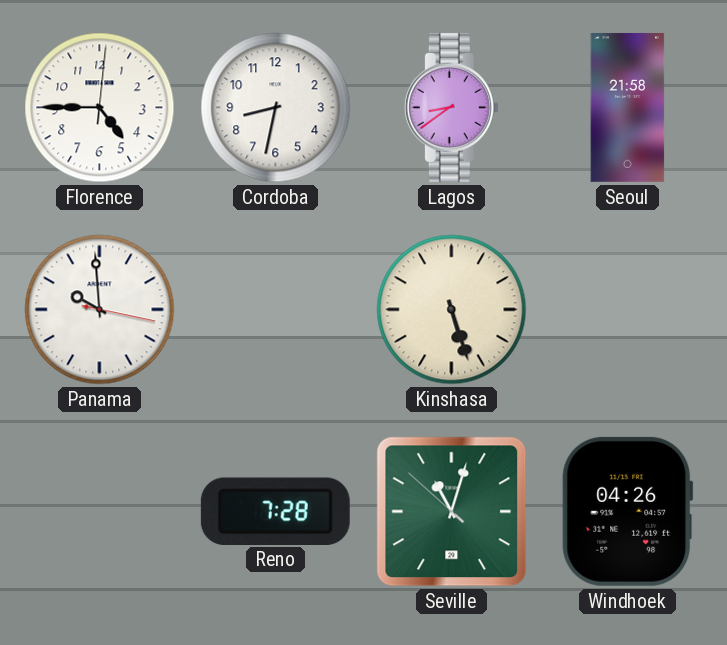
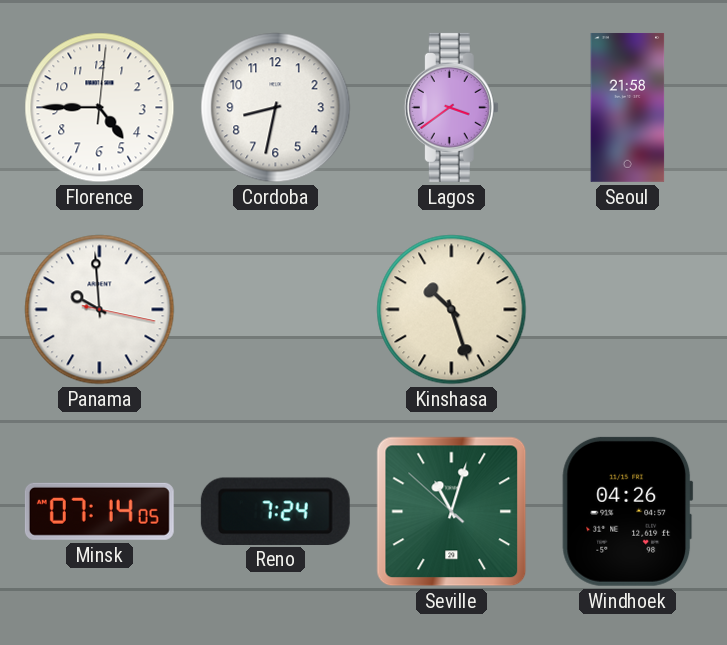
Lagos: 8:39 -> 3:39
Kinshasa: 5:27 -> 10:27
Minsk: none -> 07:14
Reno: 7:28 -> 7:24
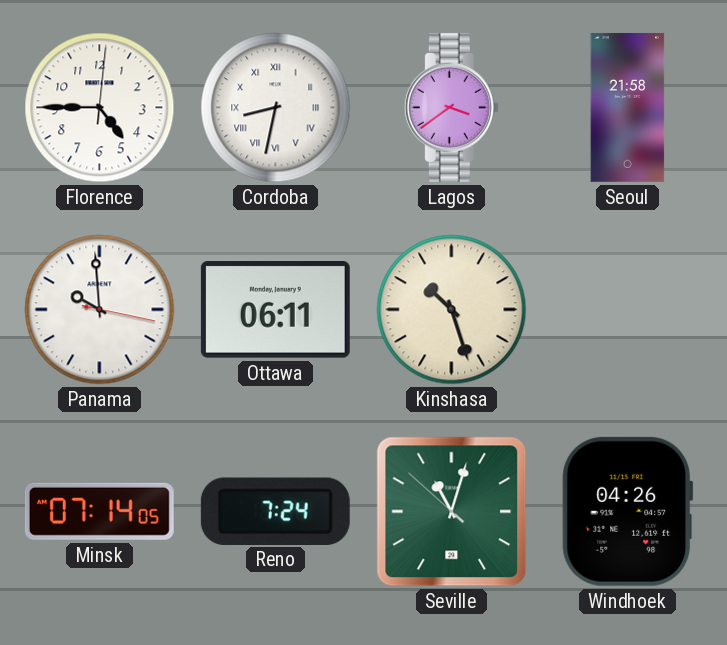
Cordoba numerals: Arabic -> Roman
Ottawa: none -> 06:11
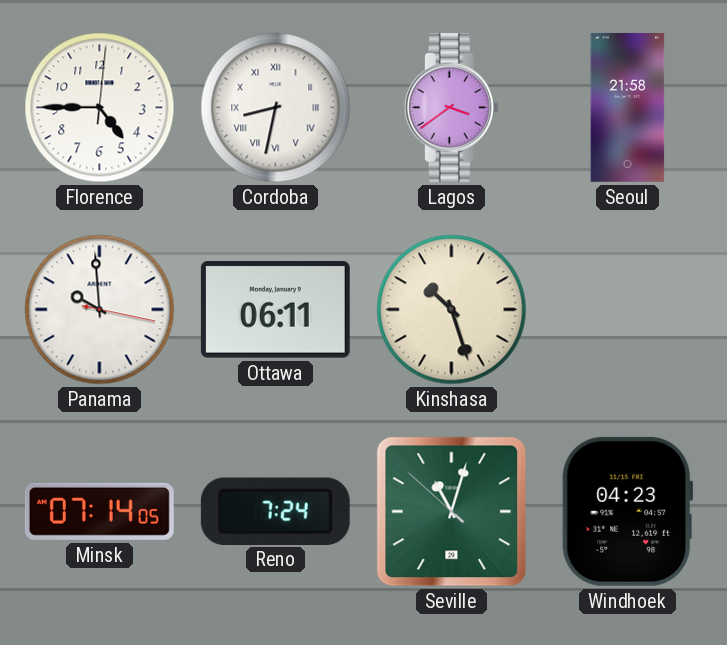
Windhoek: 04:26 -> 04:23
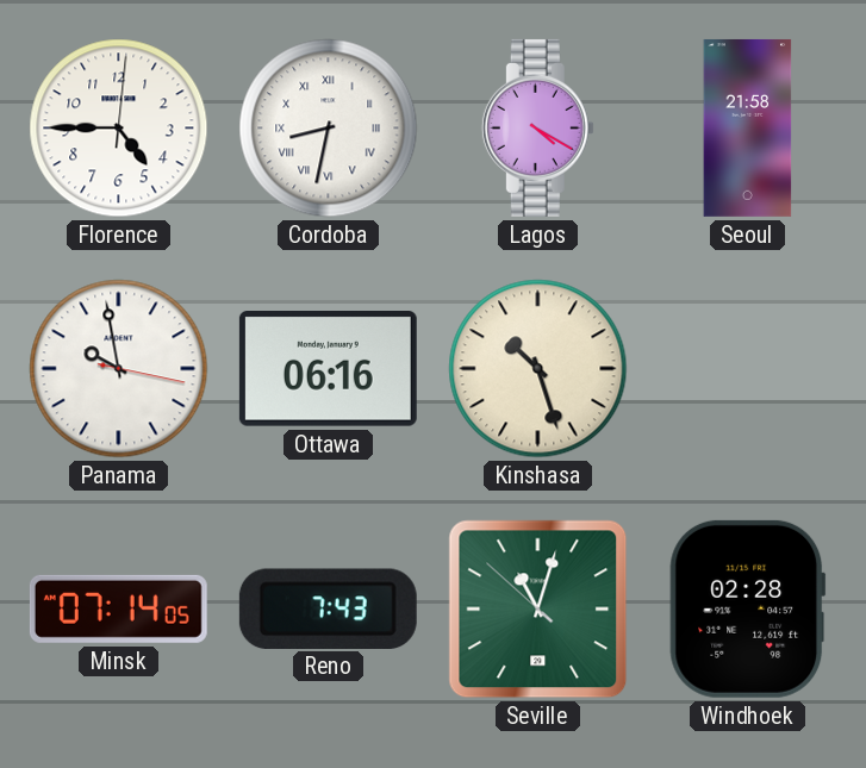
Lagos: 3:39 -> 4:20
Panama: 9:59 -> 9:58
Ottawa: 06:11 -> 06:16
Reno: 7:24 -> 7:43
Windhoek: 04:23 -> 02:28
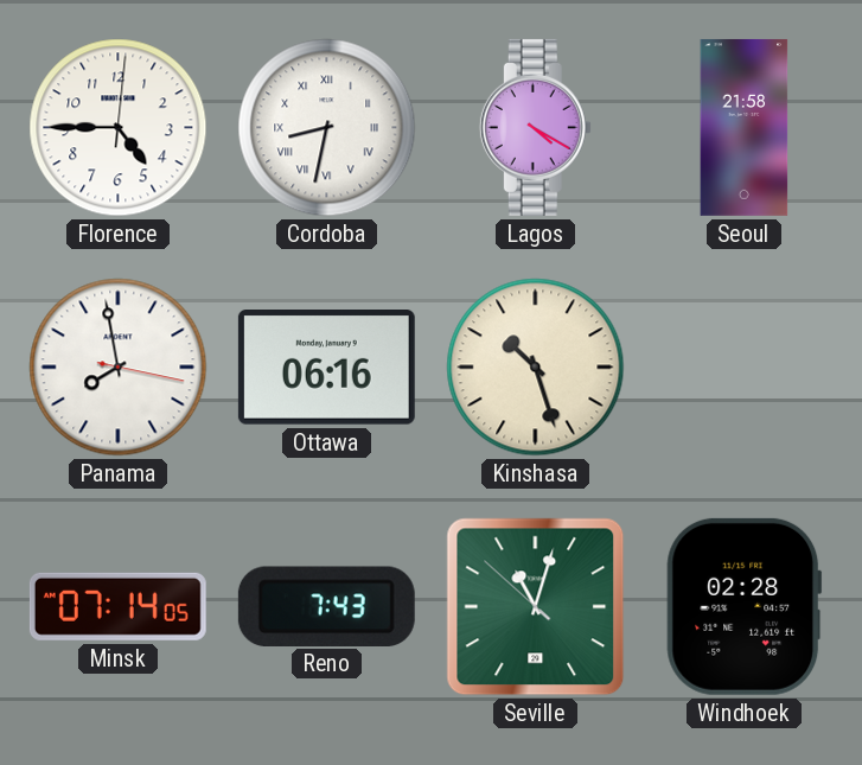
Panama: 9:58 -> 7:58
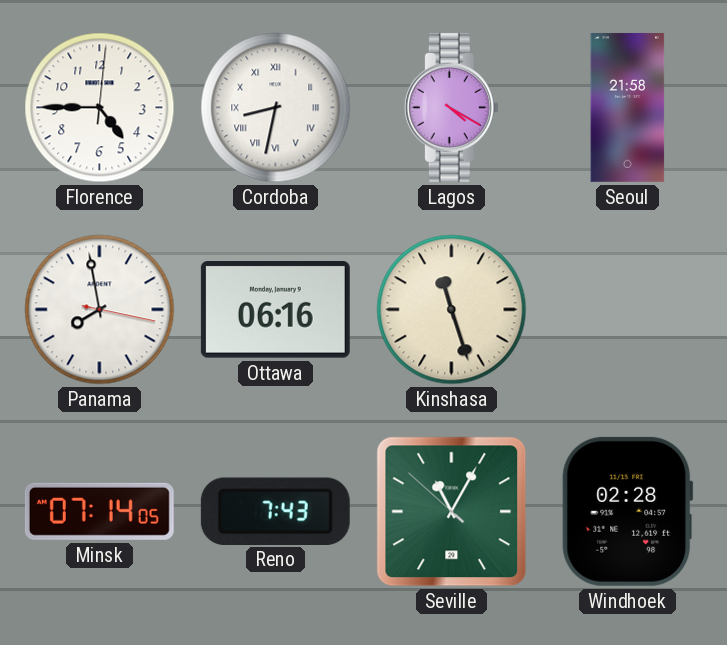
Kinshasa: 10:27 -> 11:27
Seville: 11:02 -> 11:04
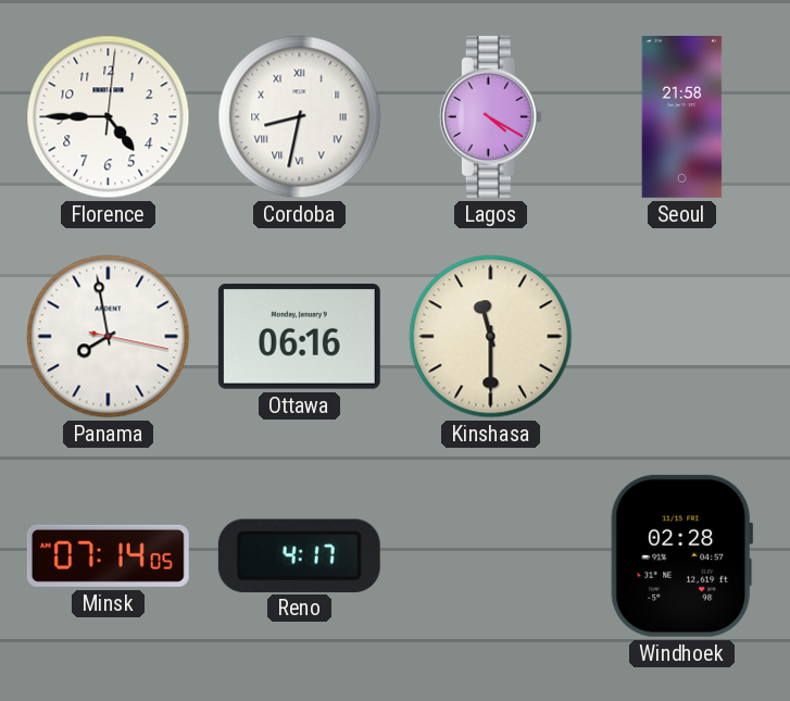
Kinshasa: 11:27 -> 11:30
Reno: 7:43 -> 4:17
Seville: 11:04 -> none
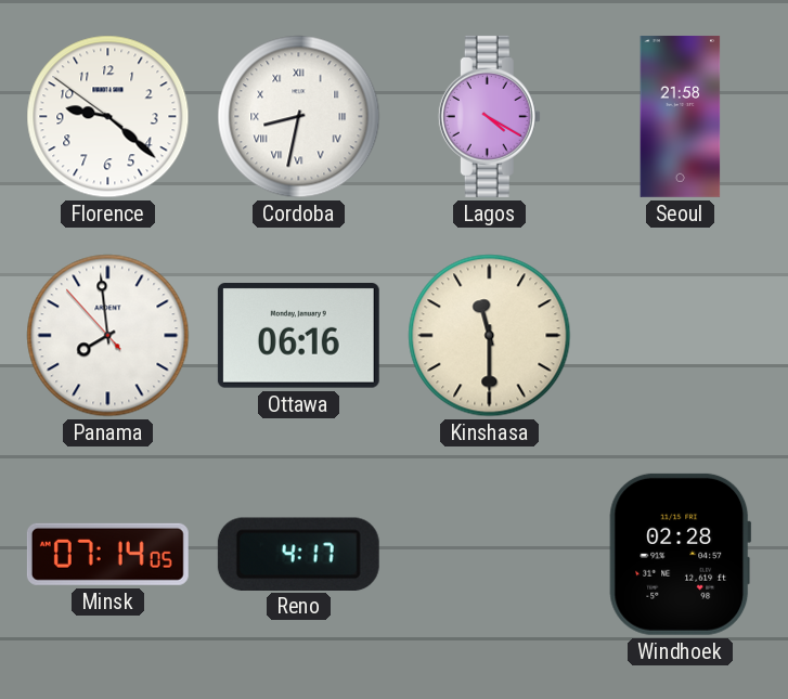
Florence: 4:45 -> 9:21
Panama: 7:58:17 -> 7:58:53
